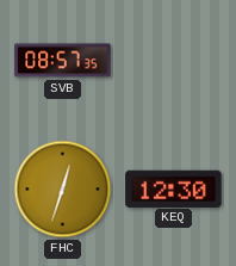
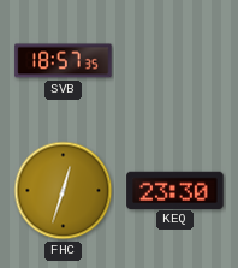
SVB: 08:57 -> 18:57
KEQ: 12:30 -> 23:30
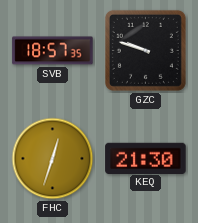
GZC: none -> 9:48
KEQ: 23:30 -> 21:30
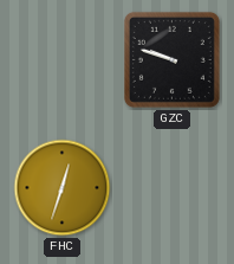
SVB: 18:57 -> none
KEQ: 21:30 -> none
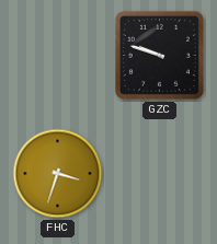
FHC: 12:33 -> 3:33
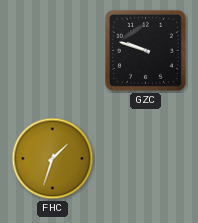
FHC: 3:33 -> 1:33
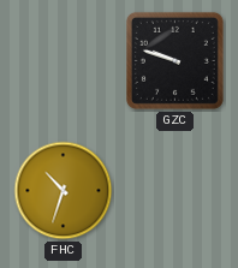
FHC: 1:33 -> 10:33
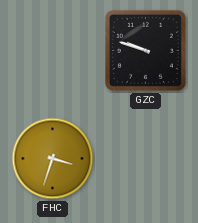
FHC: 10:33 -> 3:33
